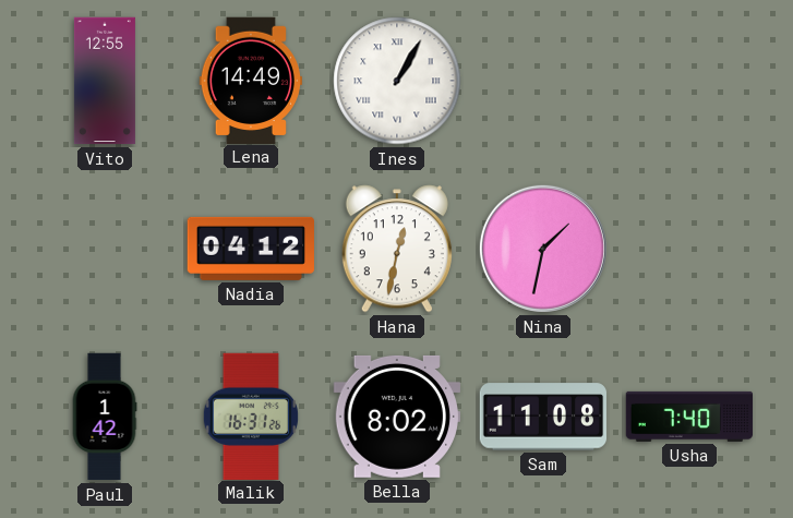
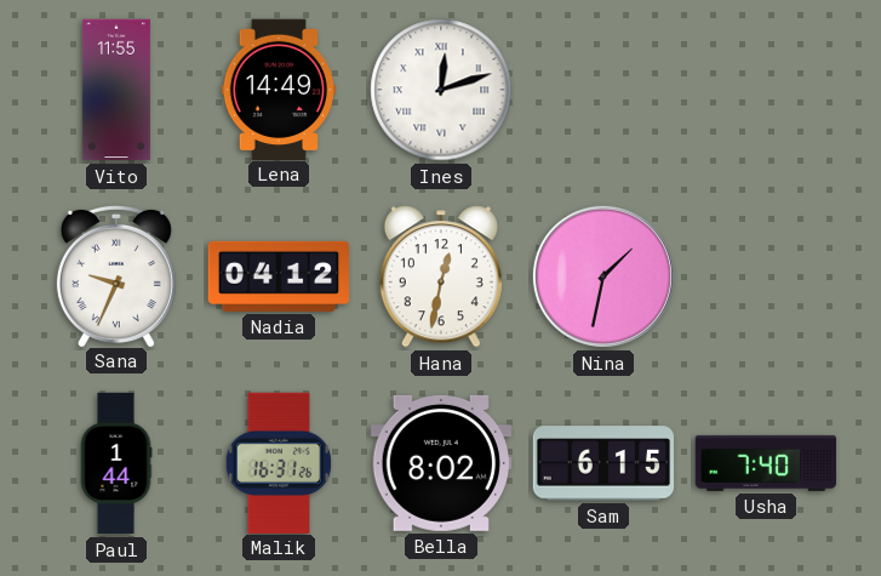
Vito: 12:55 -> 11:55
Ines: 1:05 -> 12:12
Sana: none -> 9:34
Paul: 1:42 -> 1:44
Sam: 11:08 -> 6:15
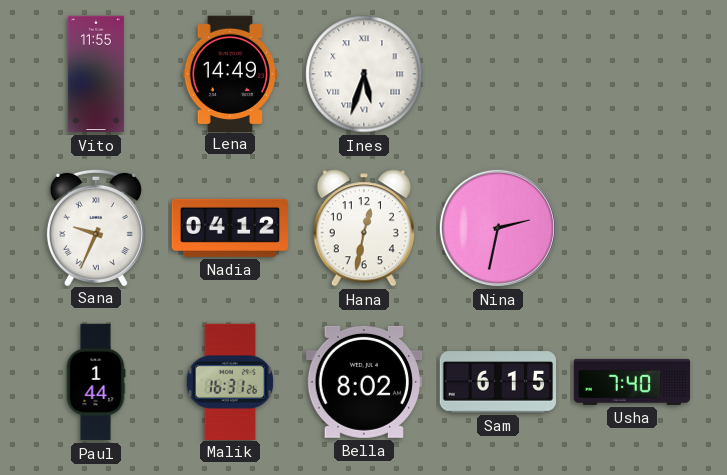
Ines: 12:12 -> 5:33
Nina: 1:32 -> 2:32
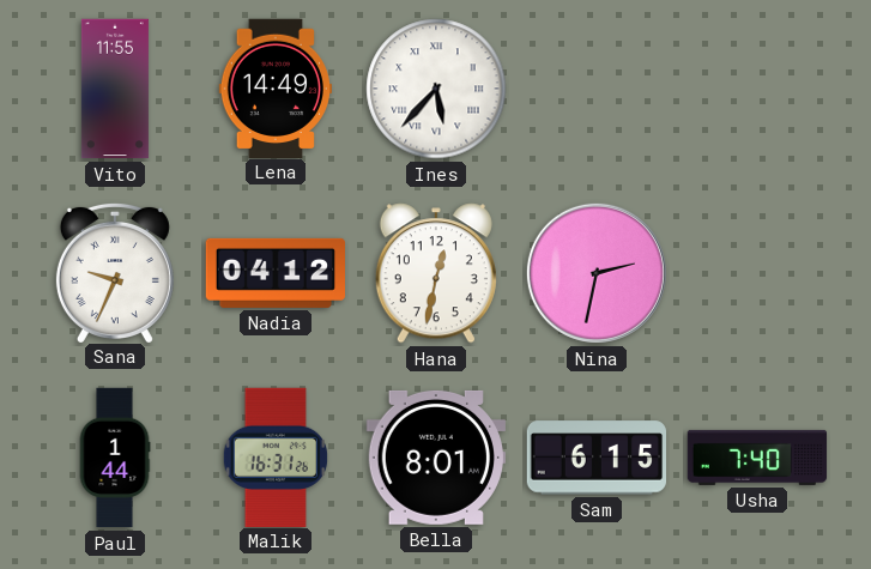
Ines: 5:33 -> 5:37
Bella: 8:02 -> 8:01
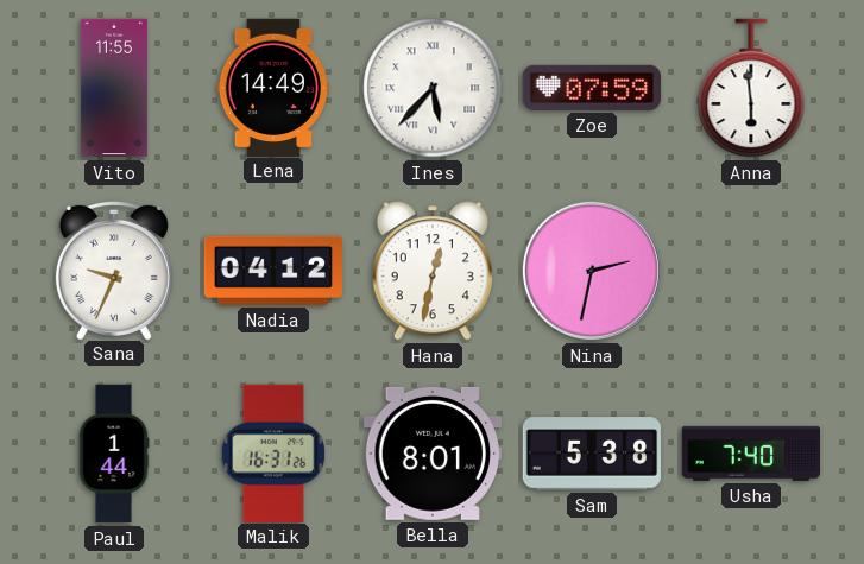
Zoe: none -> 07:59
Anna: none -> 5:59
Sam: 6:15 -> 5:38
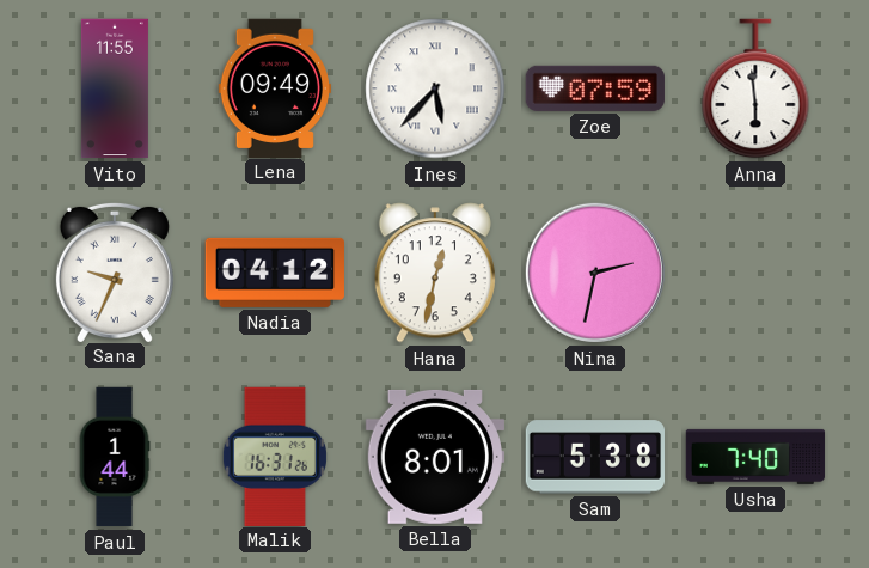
Lena: 14:49 -> 09:49
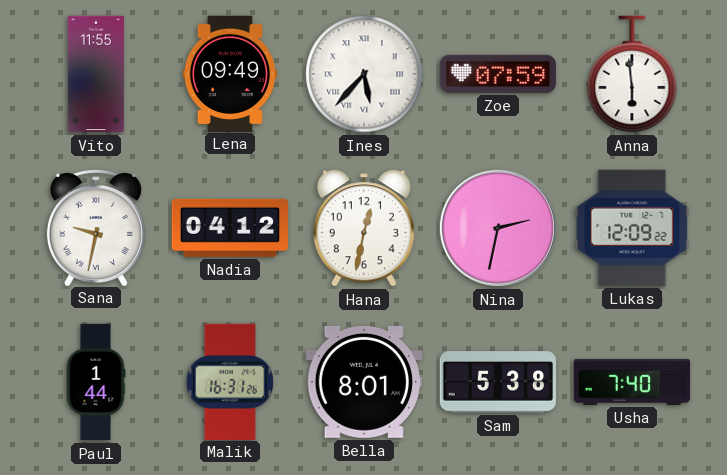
Sana: 9:34 -> 9:32
Lukas: none -> 12:09
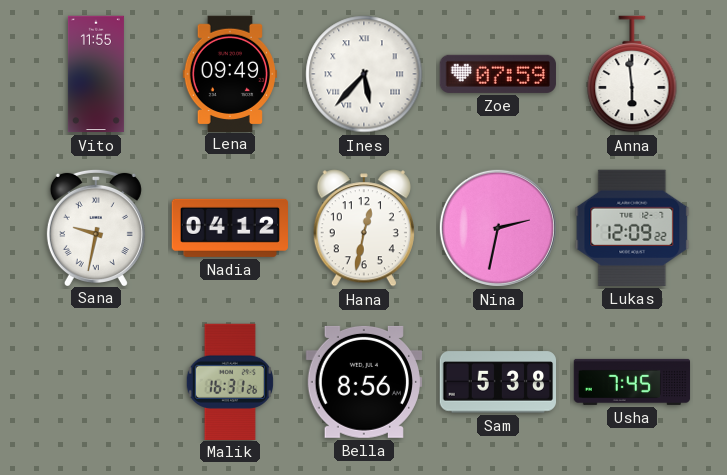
Paul: 1:44 -> none
Bella: 8:01 -> 8:56
Usha: 7:40 -> 7:45
